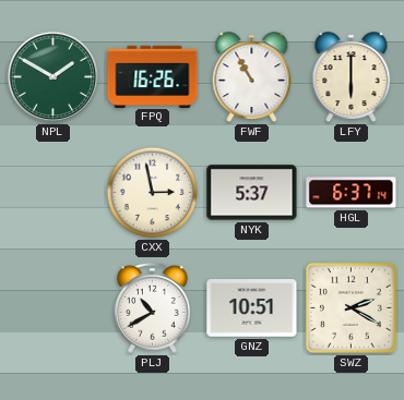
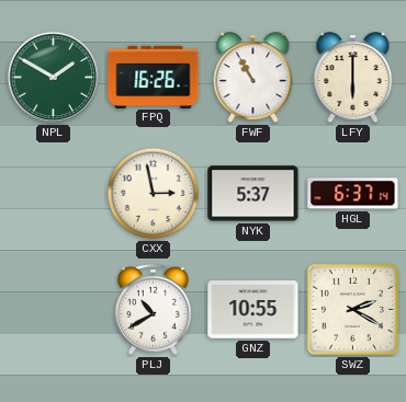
GNZ: 10:51 -> 10:55
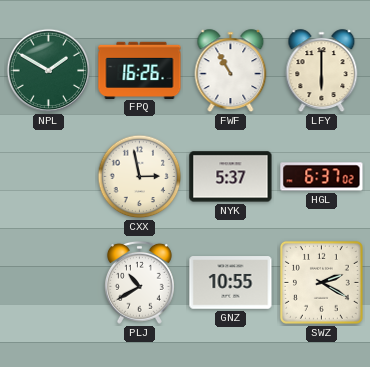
HGL: 6:37:14 -> 6:37:02
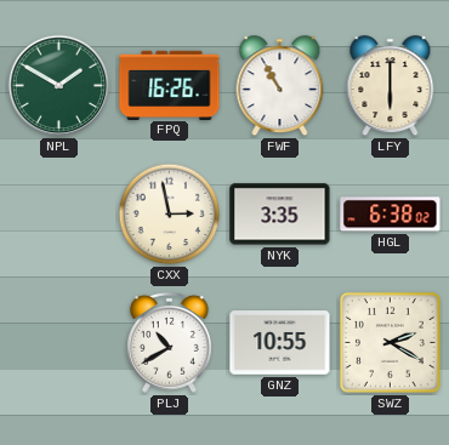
NYK: 5:37 -> 3:35
HGL: 6:37 -> 6:38
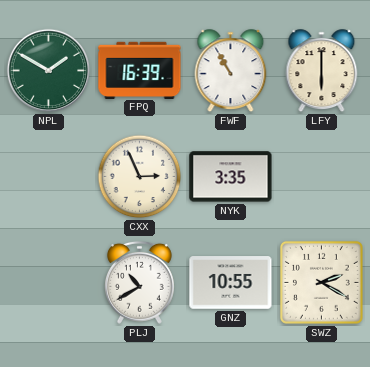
FPQ: 16:26 -> 16:39
CXX: 2:58 -> 2:56
HGL: 6:38 -> none
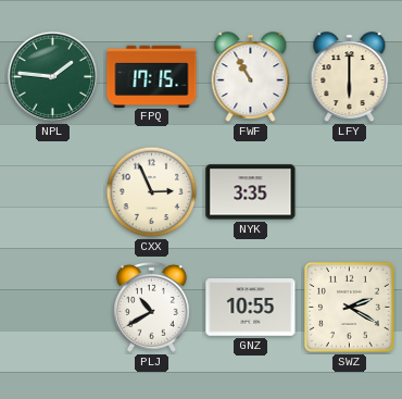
NPL: 1:50 -> 1:46
FPQ: 16:39 -> 17:15
